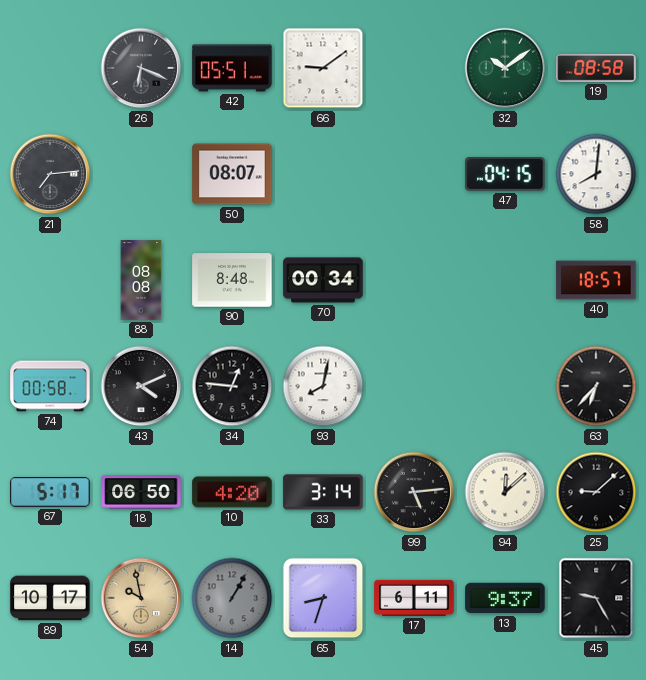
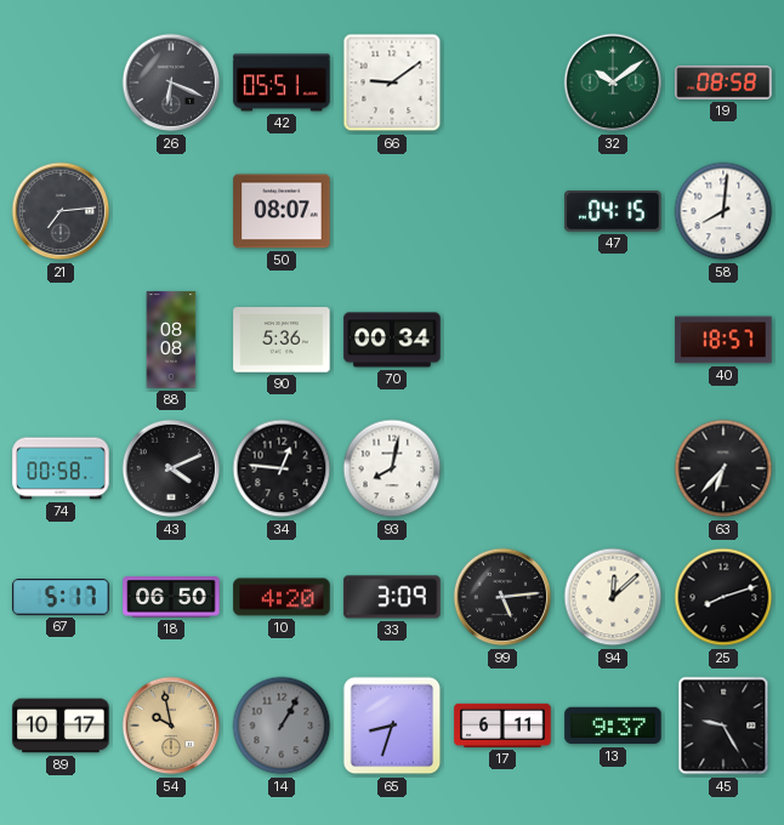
90: 8:48 -> 5:36
33: 3:14 -> 3:09
25: 9:08 -> 8:12
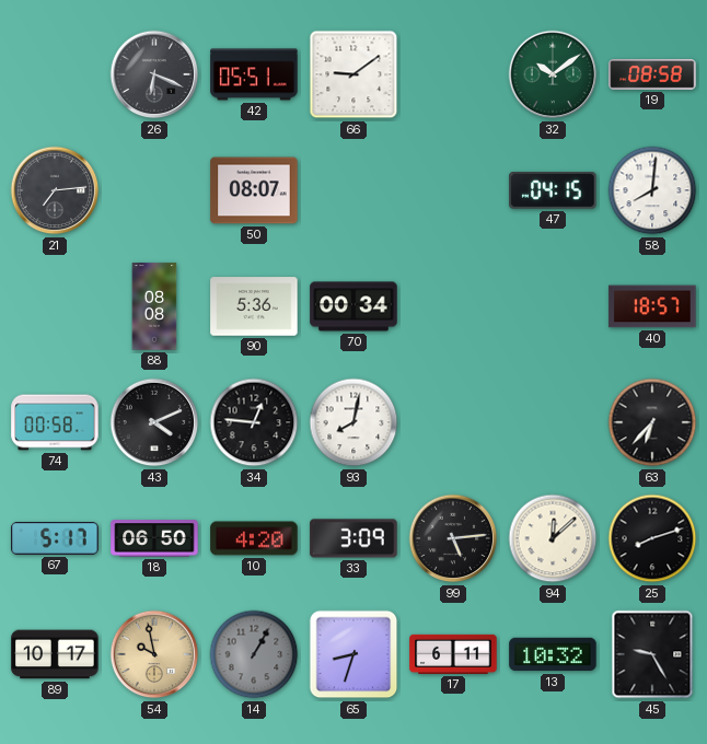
13: 9:37 -> 10:32
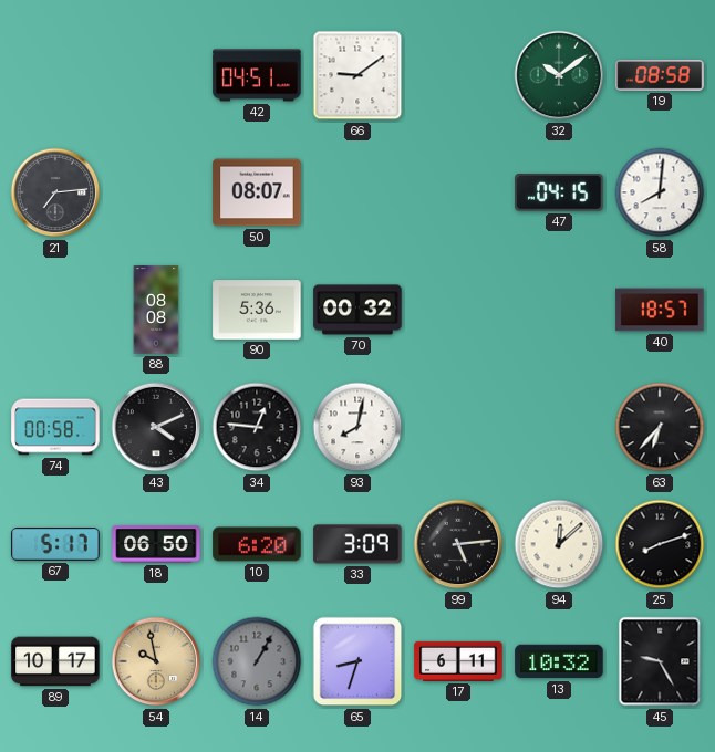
26: 6:19 -> none
42: 05:51 -> 04:51
70: 00:34 -> 00:32
10: 4:20 -> 6:20
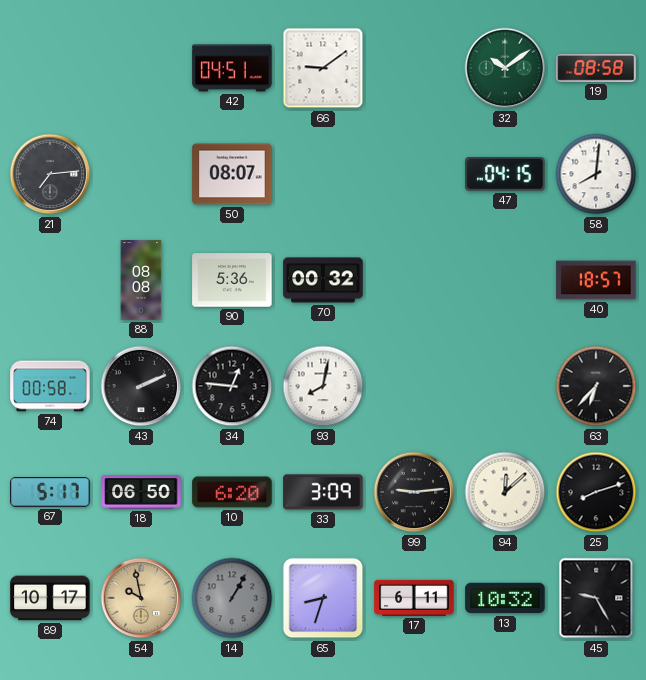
43: 4:11 -> 2:11
99: 5:14 -> 9:14
